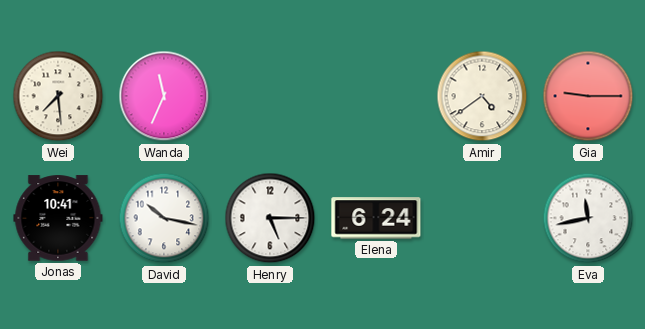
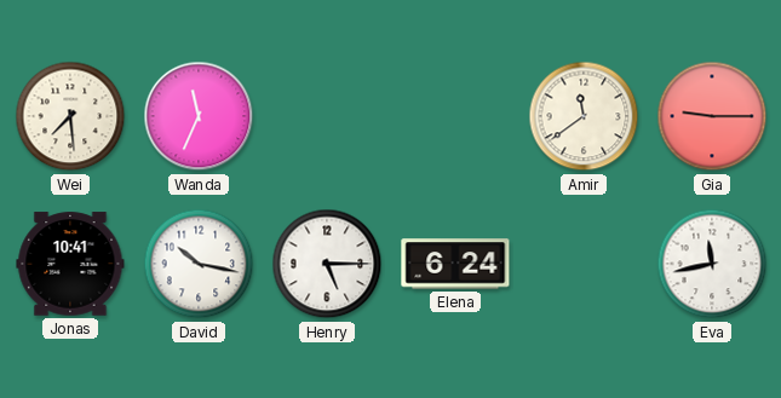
Amir: 4:39 -> 11:39
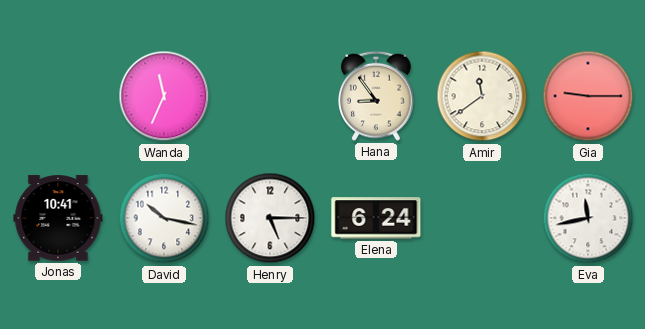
Wei: 7:29 -> none
Hana: none -> 8:54
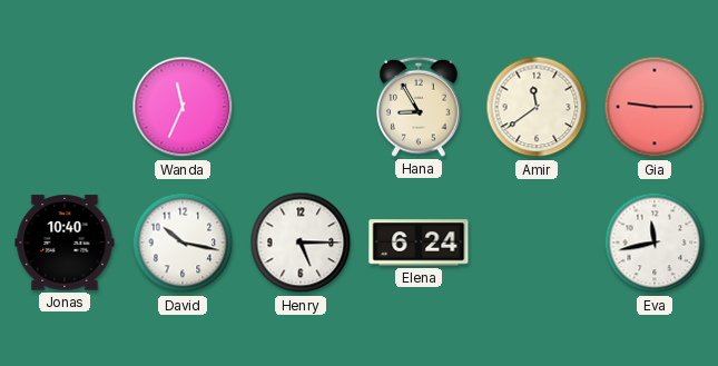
Hana: 8:54 -> 8:55
Jonas: 10:41 -> 10:40
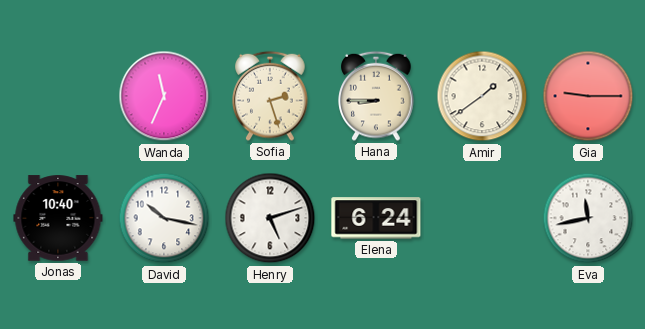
Sofia: none -> 2:27
Hana: 8:55 -> 8:45
Amir: 11:39 -> 1:39
Henry: 5:15 -> 5:12
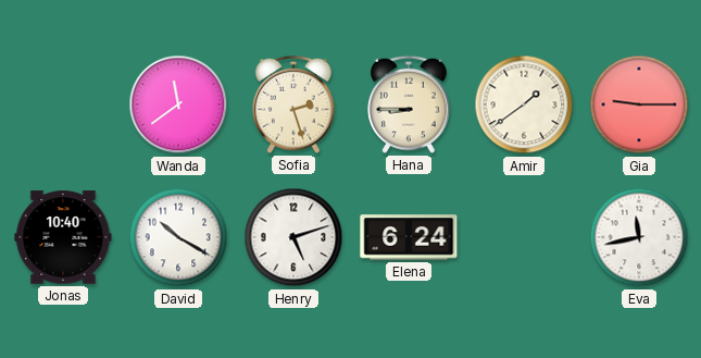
Wanda: 11:34 -> 11:39
David: 10:17 -> 10:20
